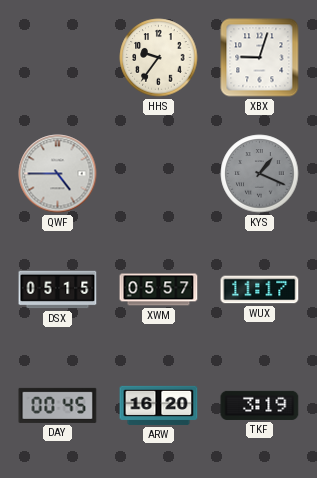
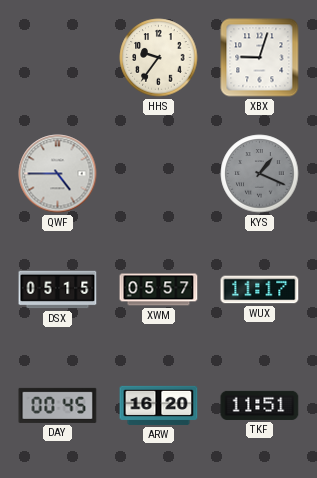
TKF: 3:19 -> 11:51
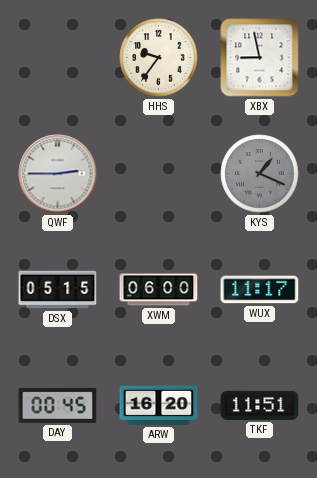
XBX: 9:03 -> 8:58
QWF: 4:45 -> 2:45
XWM: 05:57 -> 06:00
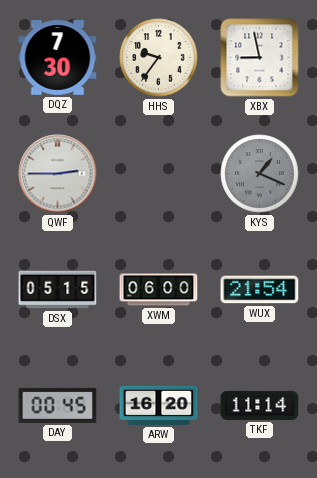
DQZ: none -> 7:30
WUX: 11:17 -> 21:54
TKF: 11:51 -> 11:14
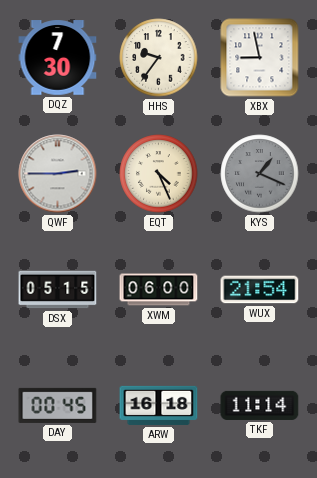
EQT: none -> 4:26
ARW: 16:20 -> 16:18
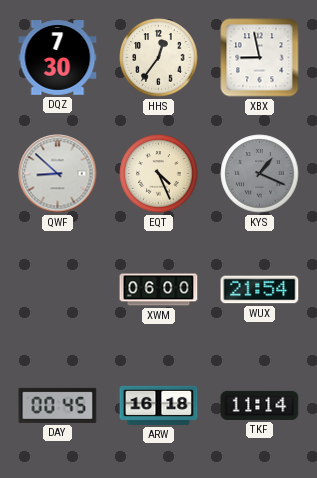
HHS: 9:36 -> 12:36
QWF: 2:45 -> 8:52
DSX: 05:15 -> none
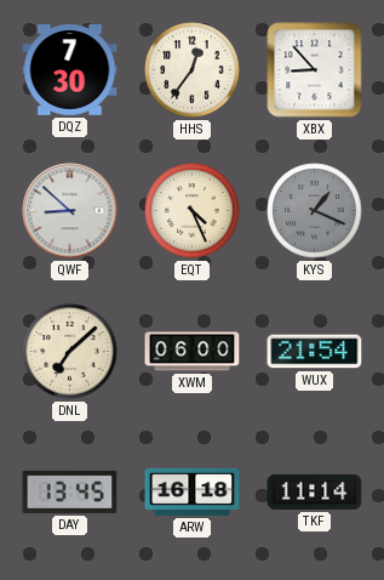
XBX: 8:58 -> 8:53
DNL: none -> 7:08
DAY: 00:45 -> 13:45
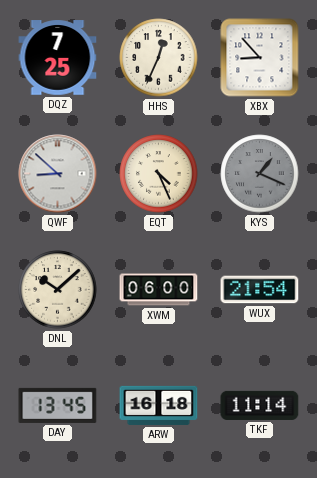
DQZ: 7:30 -> 7:25
HHS: 12:36 -> 12:34
DNL: 7:08 -> 10:08
